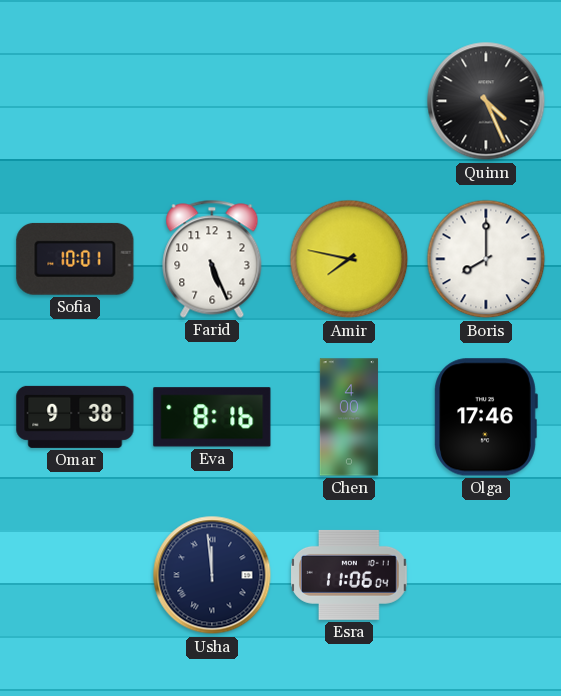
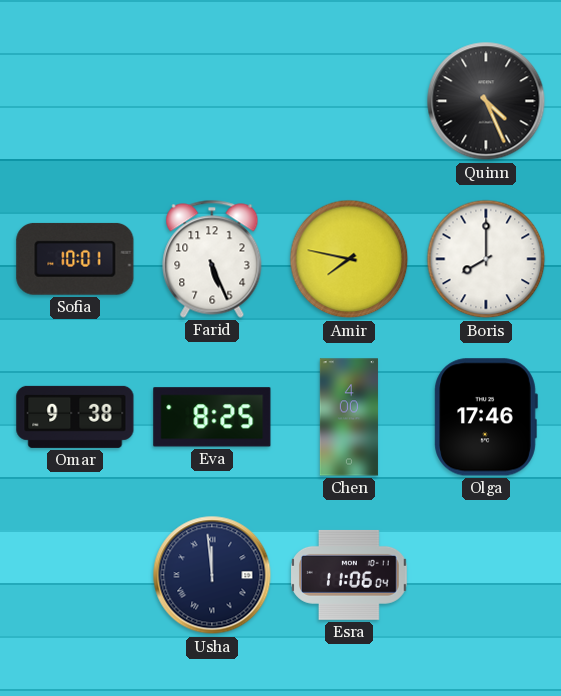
Eva: 8:16 -> 8:25
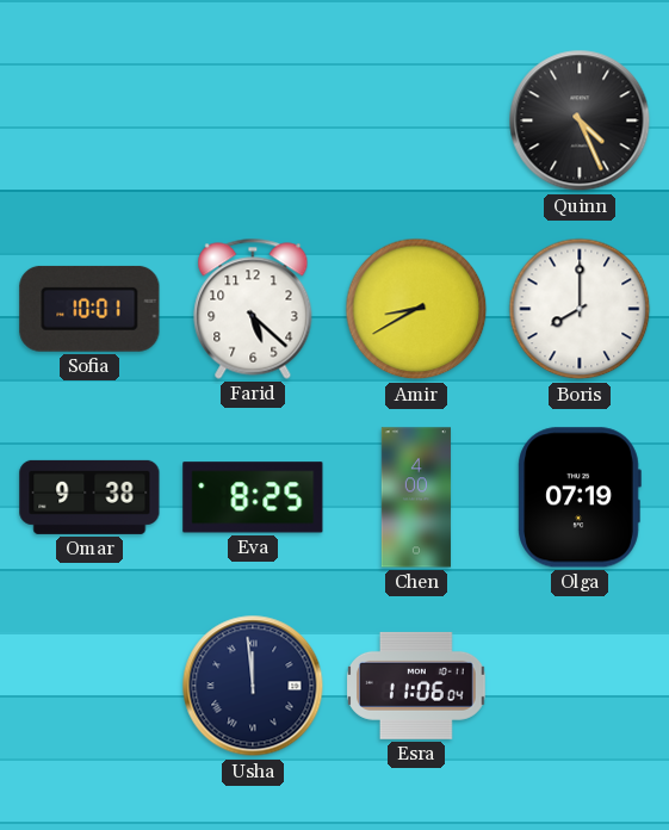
Farid: 5:26 -> 5:22
Amir: 7:47 -> 8:40
Olga: 17:46 -> 07:19
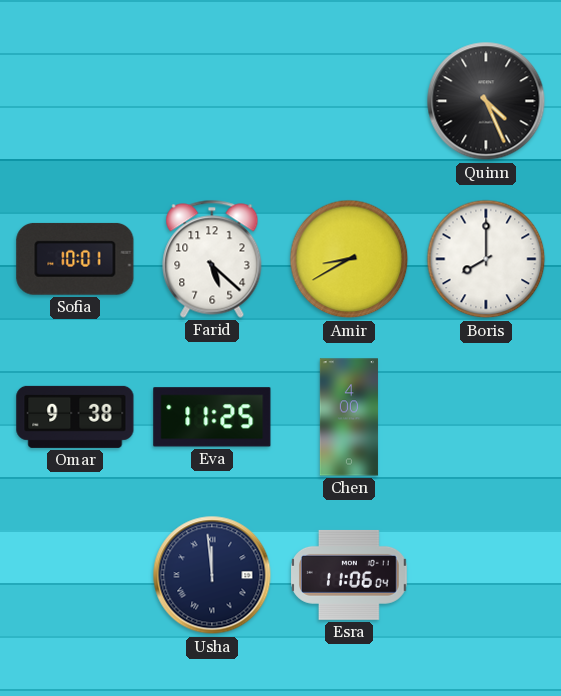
Eva: 8:25 -> 11:25
Olga: 07:19 -> none
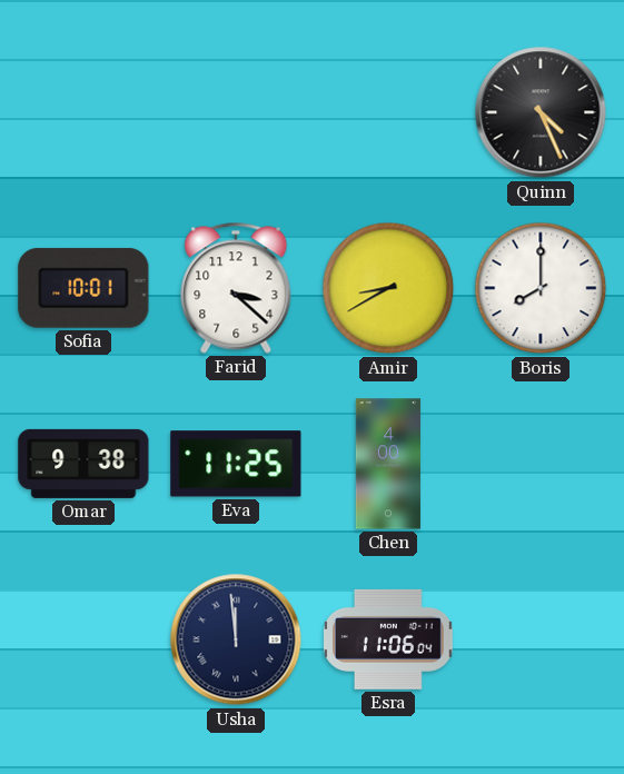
Farid: 5:22 -> 3:22
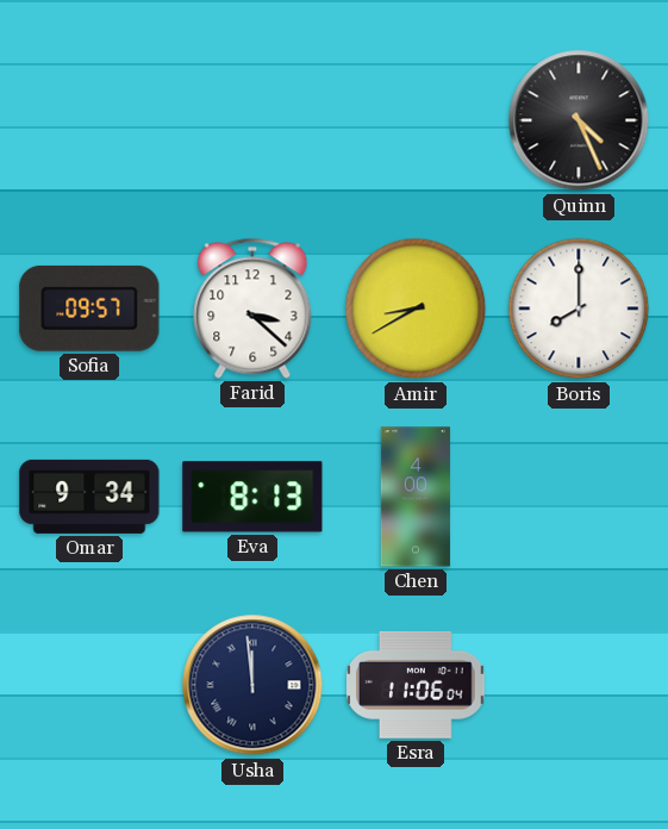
Sofia: 10:01 -> 09:57
Omar: 9:38 -> 9:34
Eva: 11:25 -> 8:13
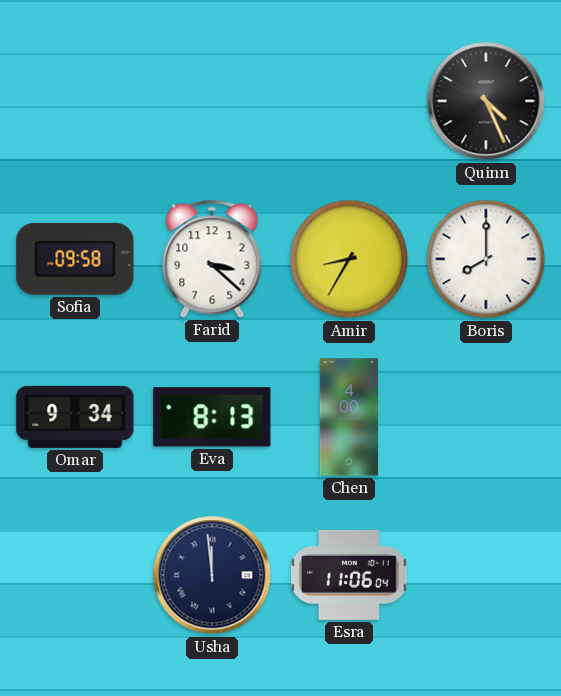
Sofia: 09:57 -> 09:58
Amir: 8:40 -> 8:35
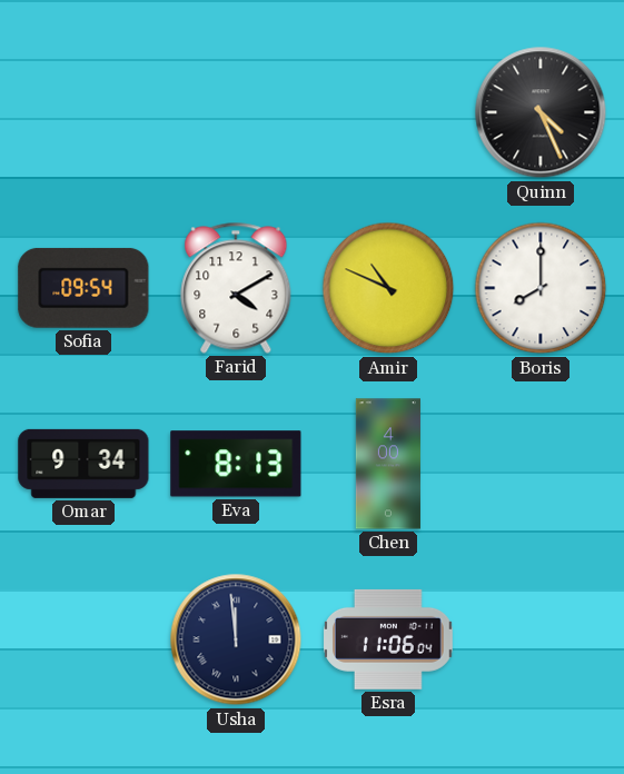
Sofia: 09:58 -> 09:54
Farid: 3:22 -> 4:10
Amir: 8:35 -> 10:49
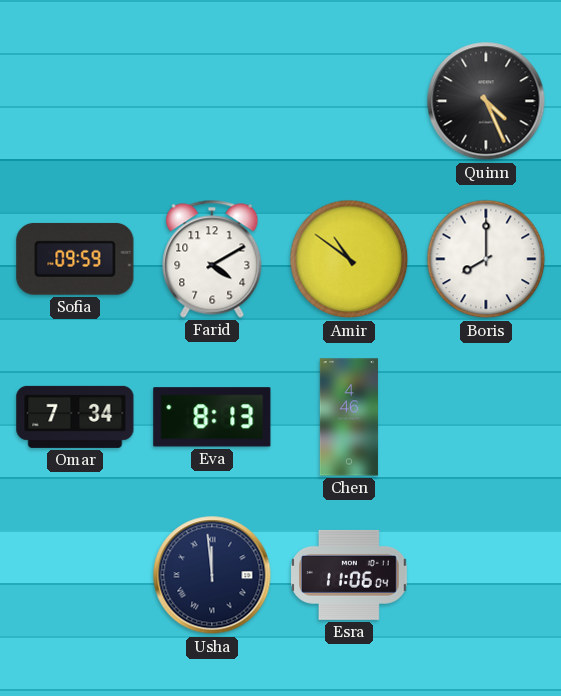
Sofia: 09:54 -> 09:59
Amir: 10:49 -> 10:51
Omar: 9:34 -> 7:34
Chen: 4:00 -> 4:46
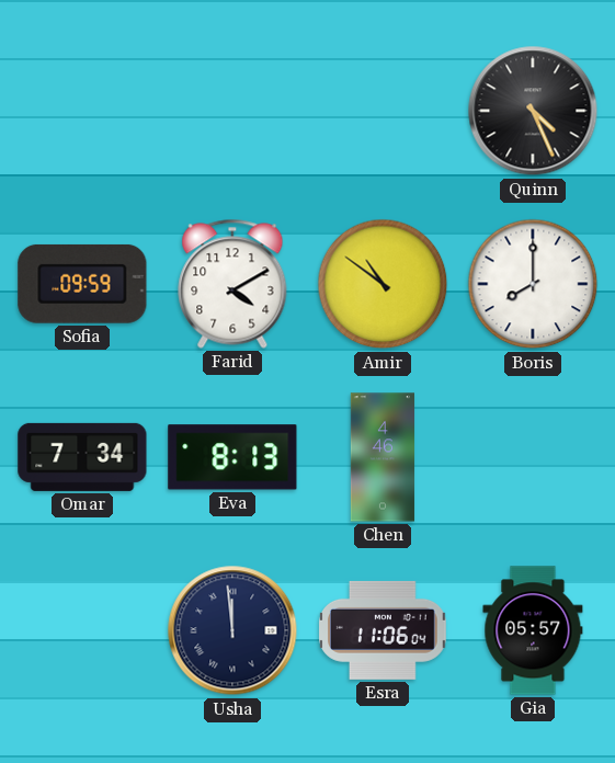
Gia: none -> 05:57
